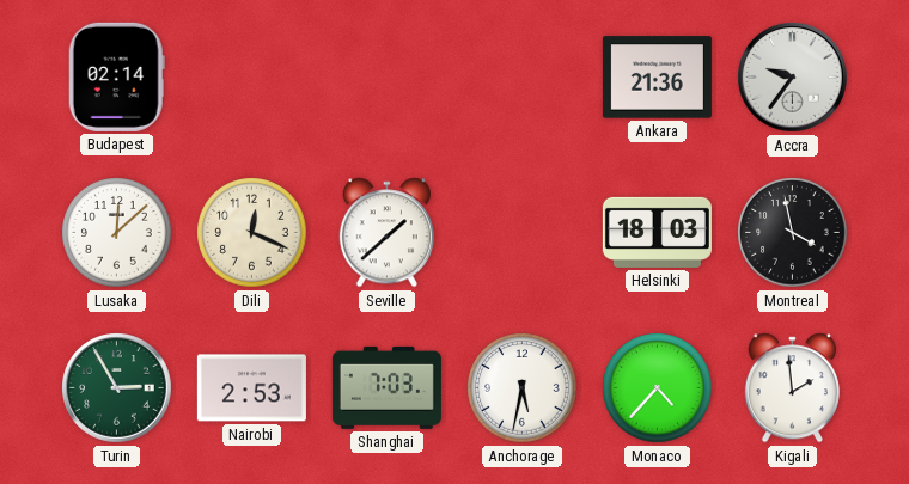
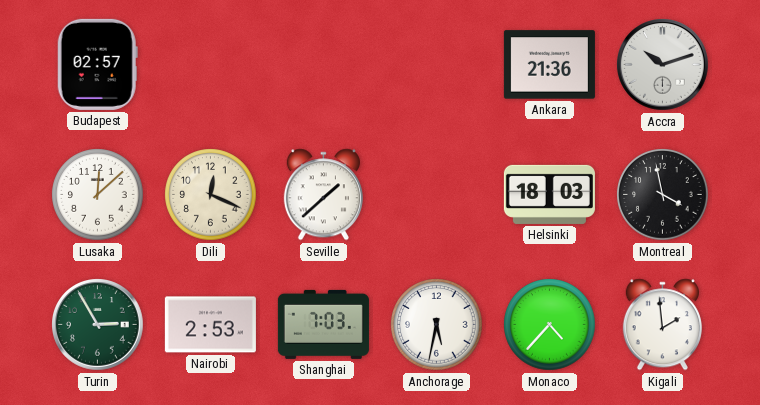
Budapest: 02:14 -> 02:57
Accra: 9:36 -> 10:12
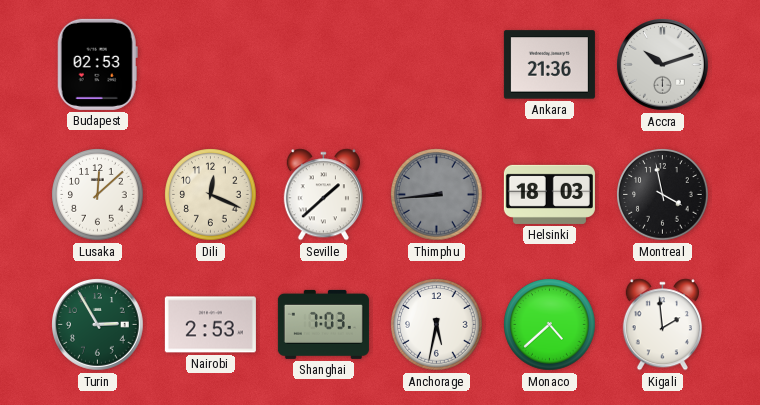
Budapest: 02:57 -> 02:53
Thimphu: none -> 8:44
Monaco: 4:37 -> 4:38
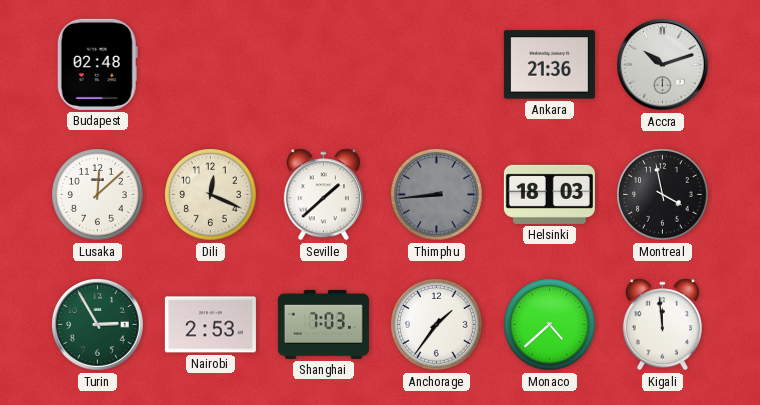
Budapest: 02:53 -> 02:48
Anchorage: 5:32 -> 1:36
Kigali: 1:59 -> 11:59
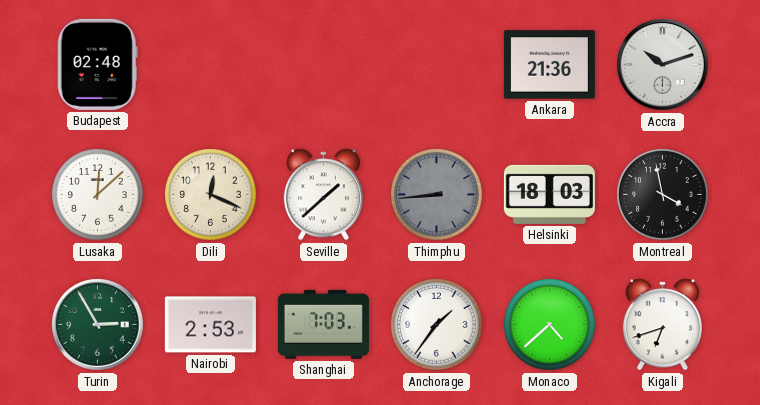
Kigali: 11:59 -> 6:42
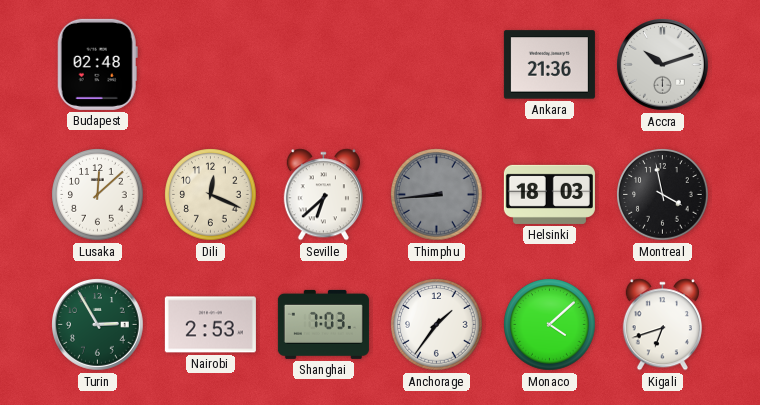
Seville: 1:38 -> 6:38
Monaco: 4:38 -> 4:08
